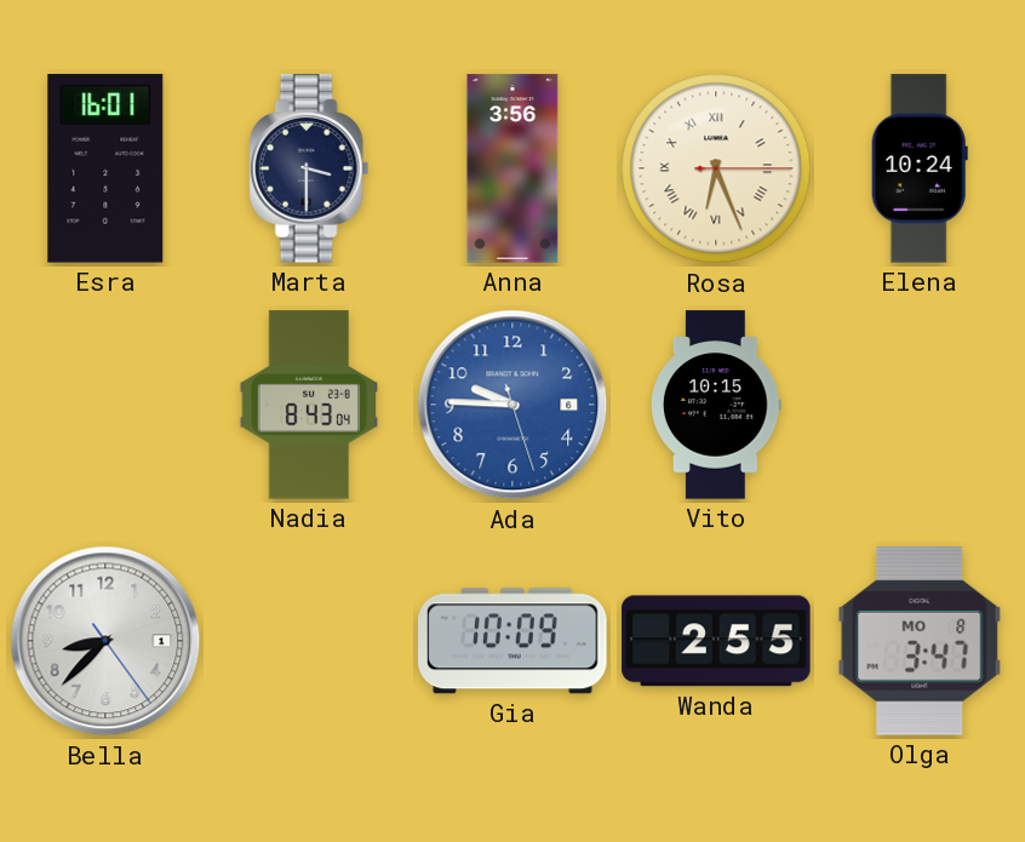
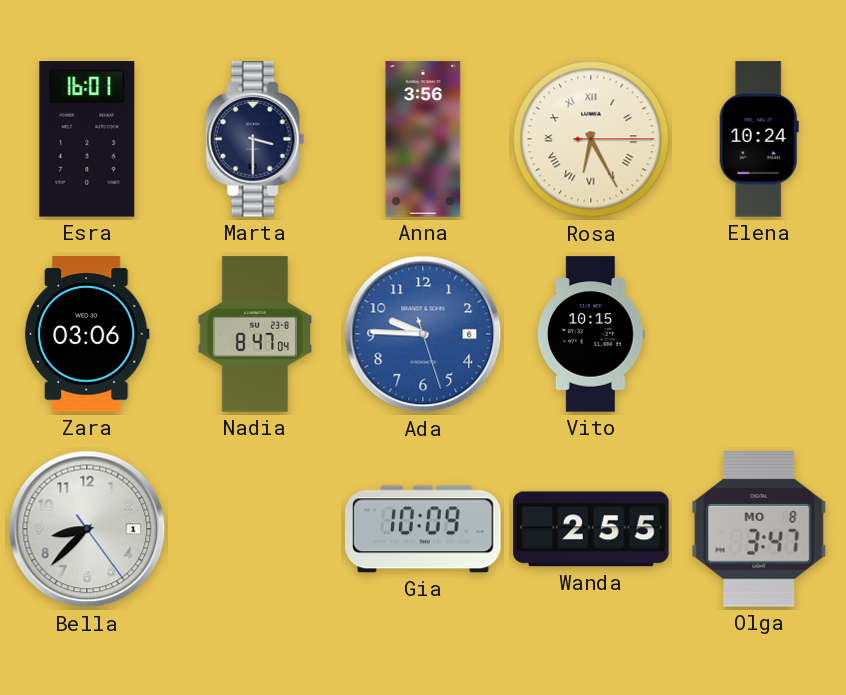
Rosa: 6:26 -> 6:25
Zara: none -> 03:06
Nadia: 8:43 -> 8:47
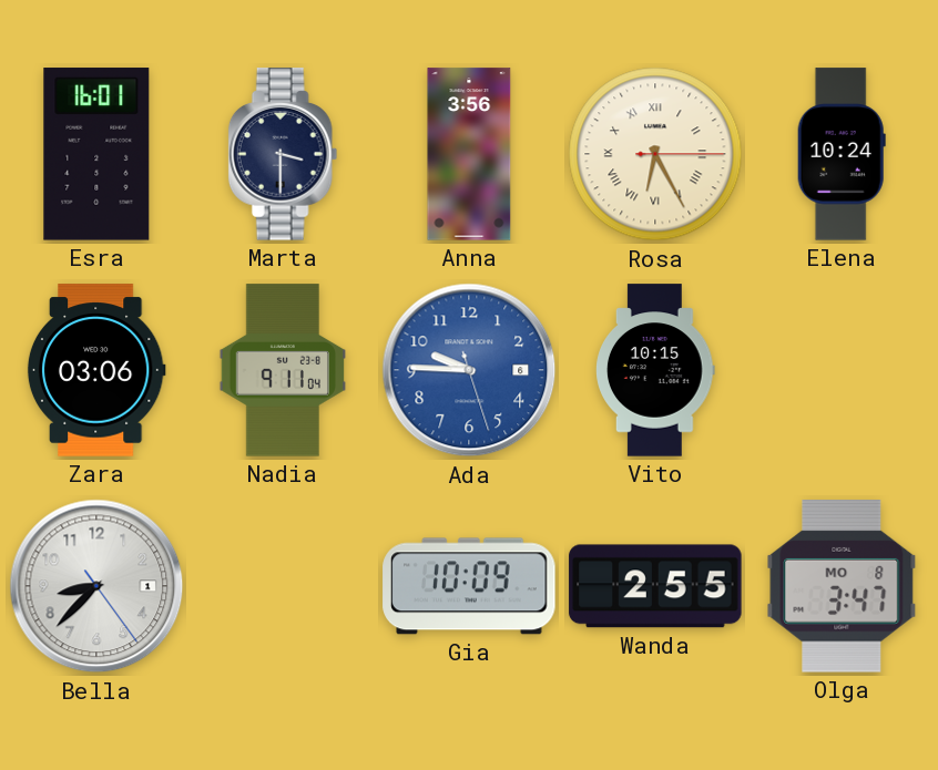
Nadia: 8:47 -> 9:11
